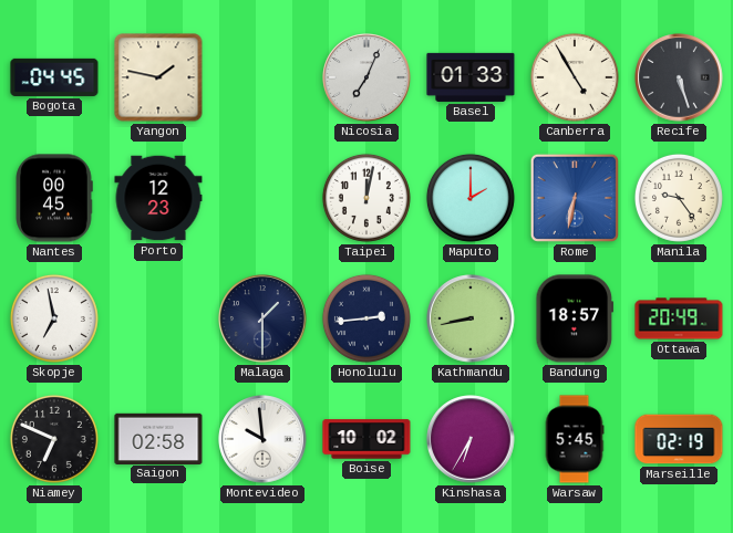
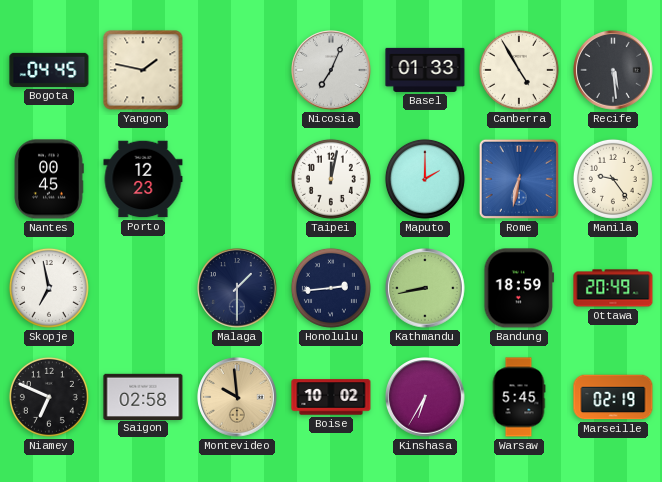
Recife: 5:27 -> 5:29
Bandung: 18:57 -> 18:59
Montevideo dial: white -> champagne
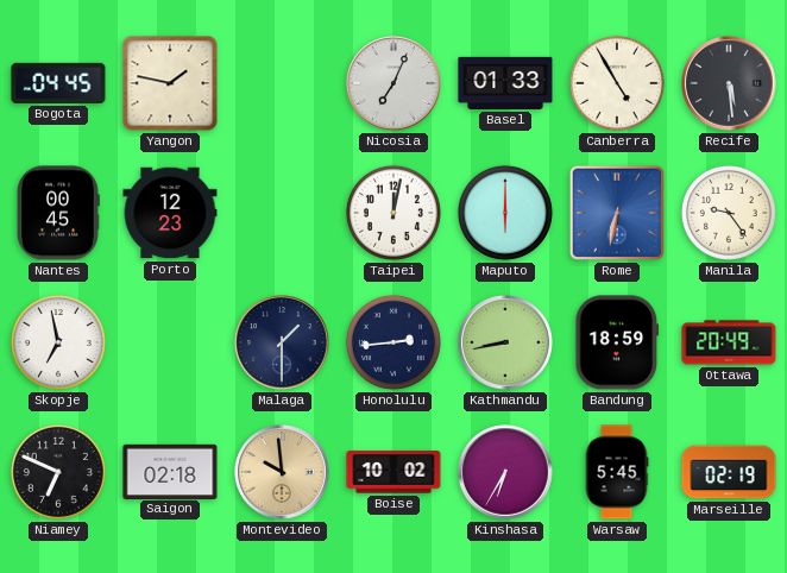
Maputo: 2:00 -> 6:00
Saigon: 02:58 -> 02:18
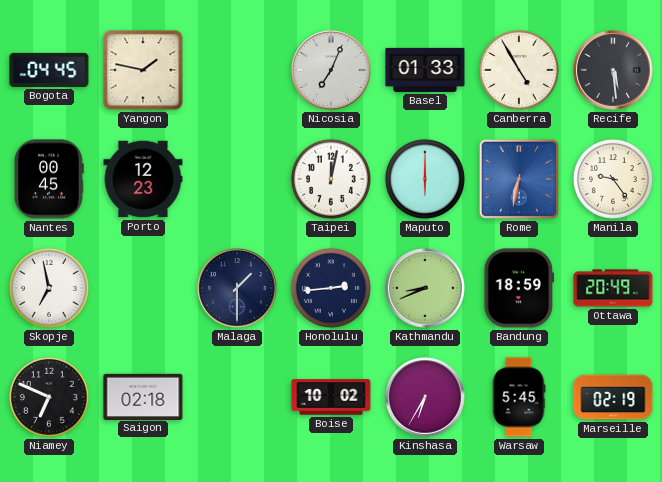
Kathmandu: 8:43 -> 8:41
Montevideo: 9:59 -> none
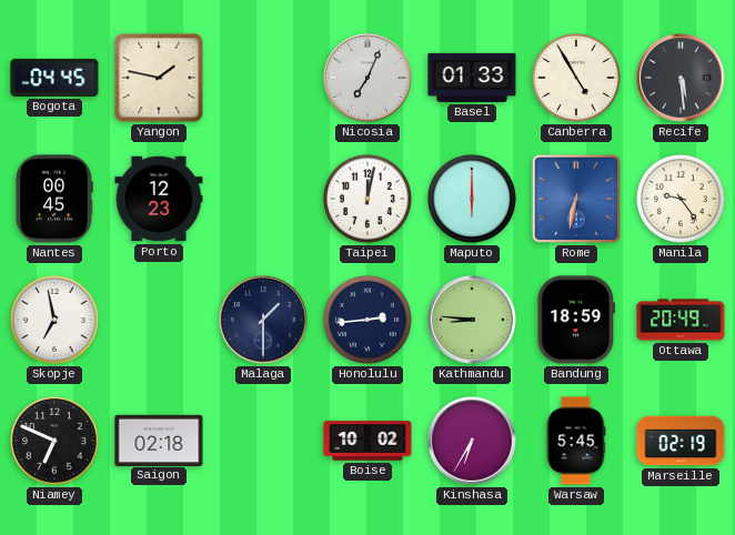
Kathmandu: 8:41 -> 8:46
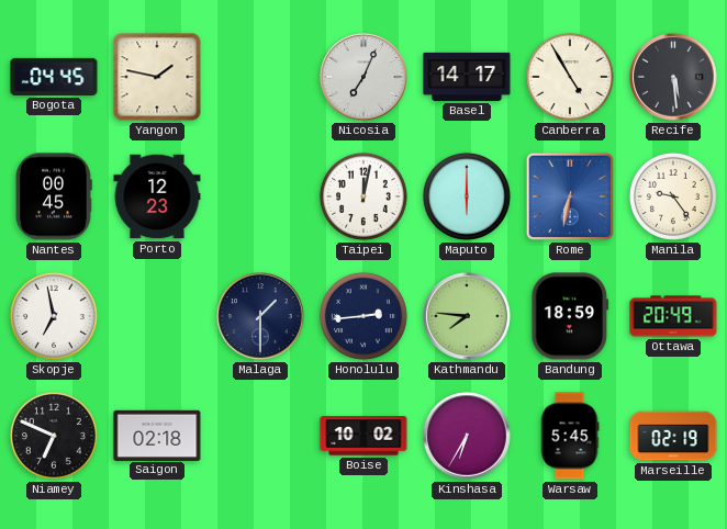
Basel: 01:33 -> 14:17
Kathmandu: 8:46 -> 7:46
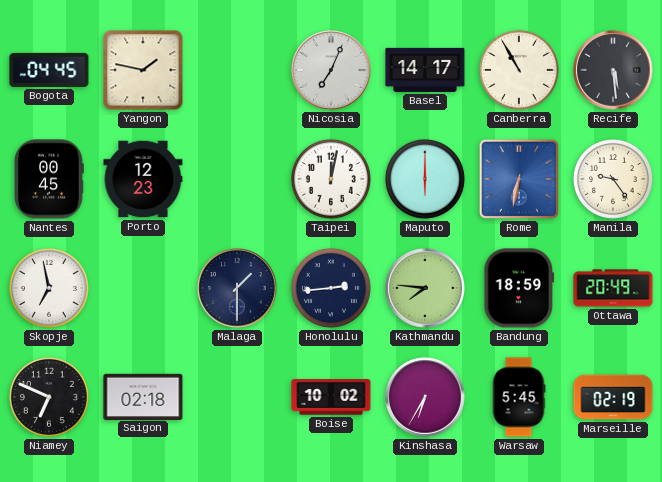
Canberra: 4:55 -> 10:55
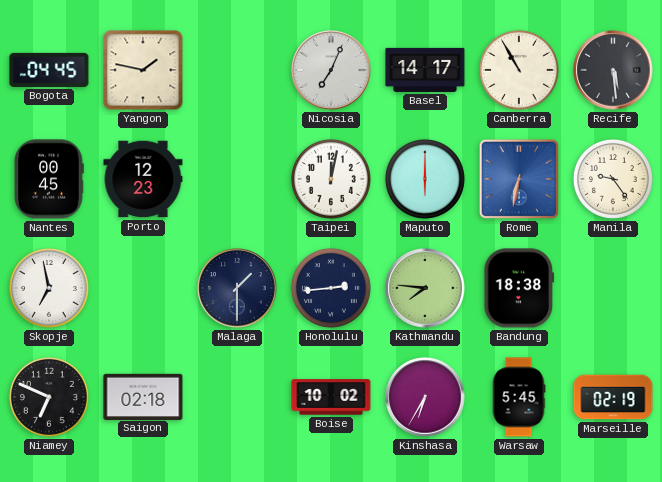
Bandung: 18:59 -> 18:38
Ottawa: 20:49 -> none
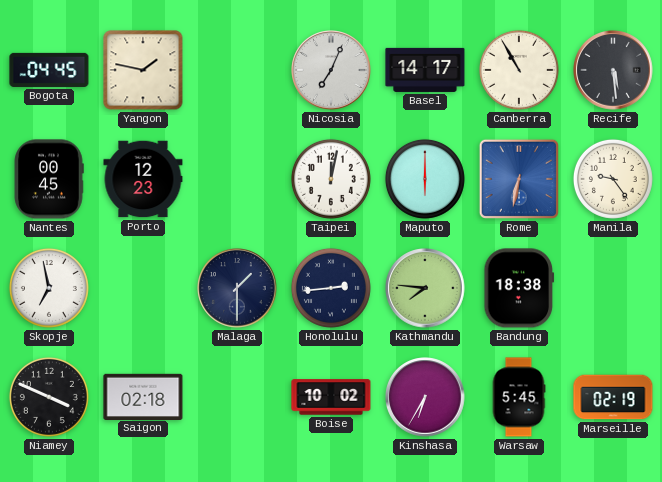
Niamey: 6:49 -> 3:49
